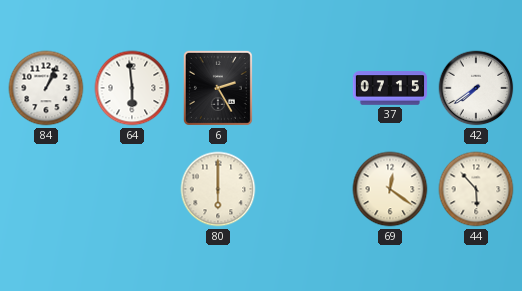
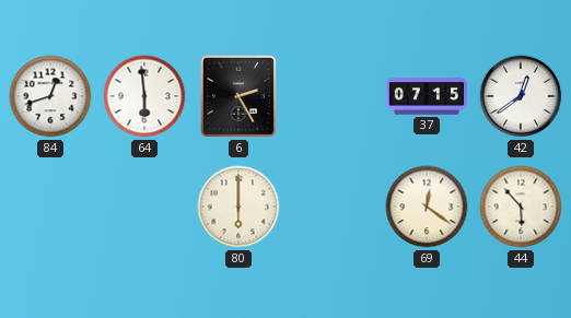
84: 1:04 -> 12:42
42: 7:39 -> 12:39
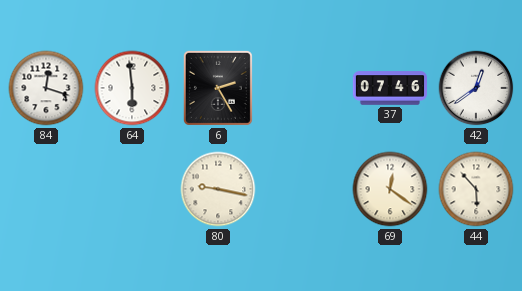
84: 12:42 -> 12:18
37: 07:15 -> 07:46
80: 6:00 -> 9:17
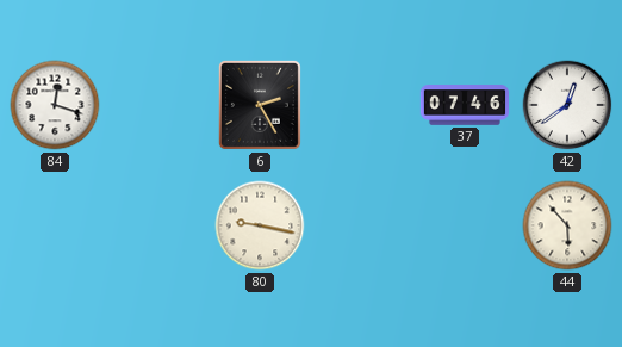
64: 5:59 -> none
69: 12:21 -> none
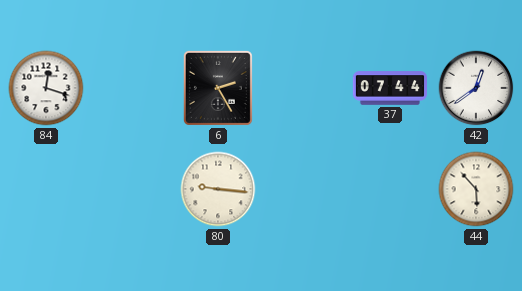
37: 07:46 -> 07:44
80: 9:17 -> 9:16
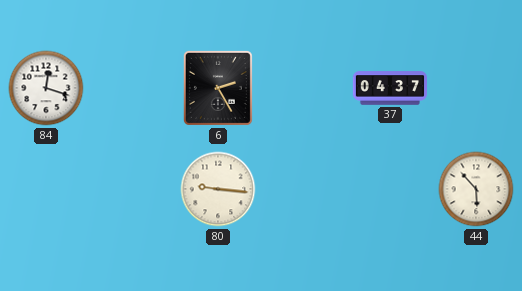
37: 07:44 -> 04:37
42: 12:39 -> none
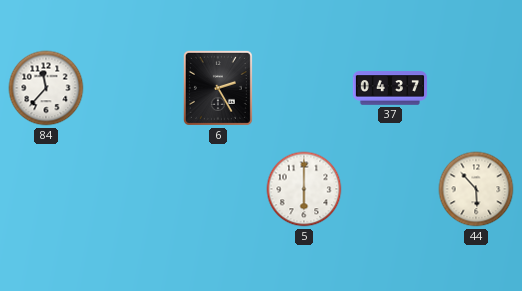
84: 12:18 -> 11:37
80: 9:16 -> none
5: none -> 6:00
